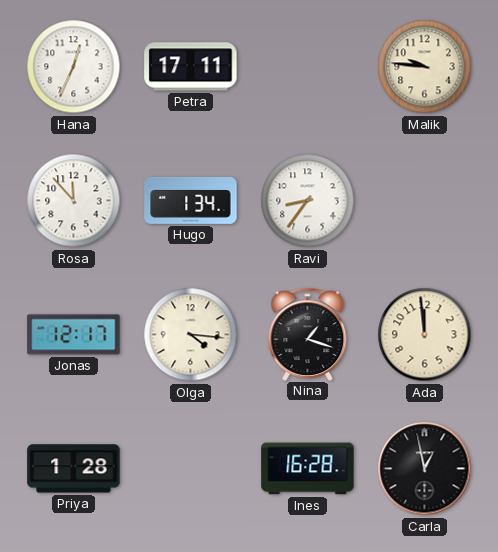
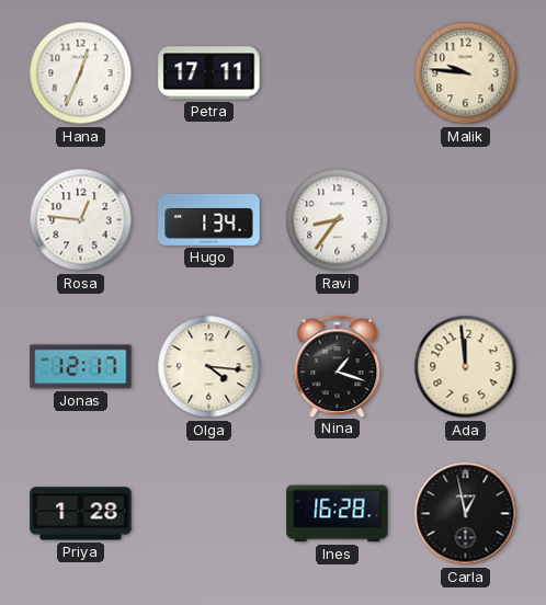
Rosa: 11:53 -> 12:46
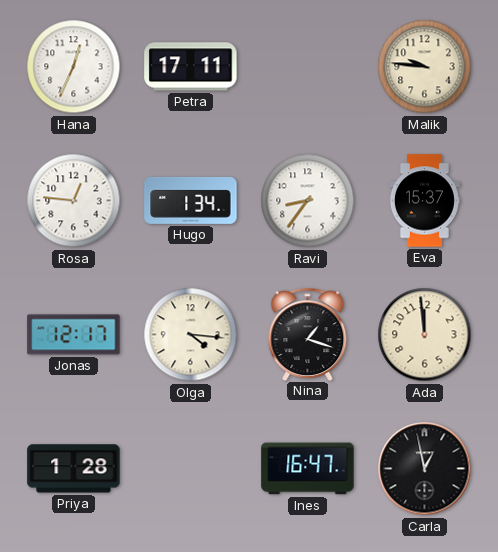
Eva: none -> 15:37
Ines: 16:28 -> 16:47
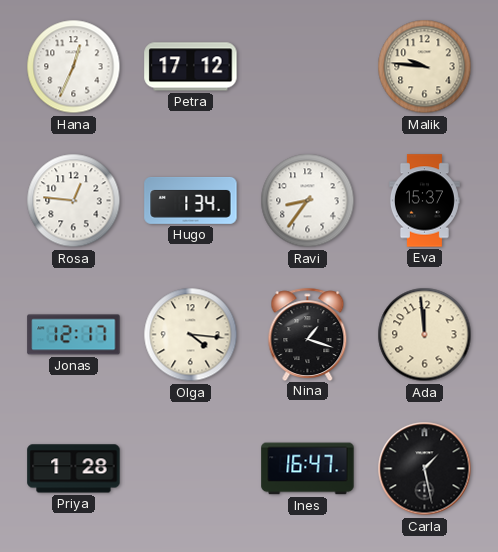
Petra: 17:11 -> 17:12
Carla: 12:58 -> 1:28
